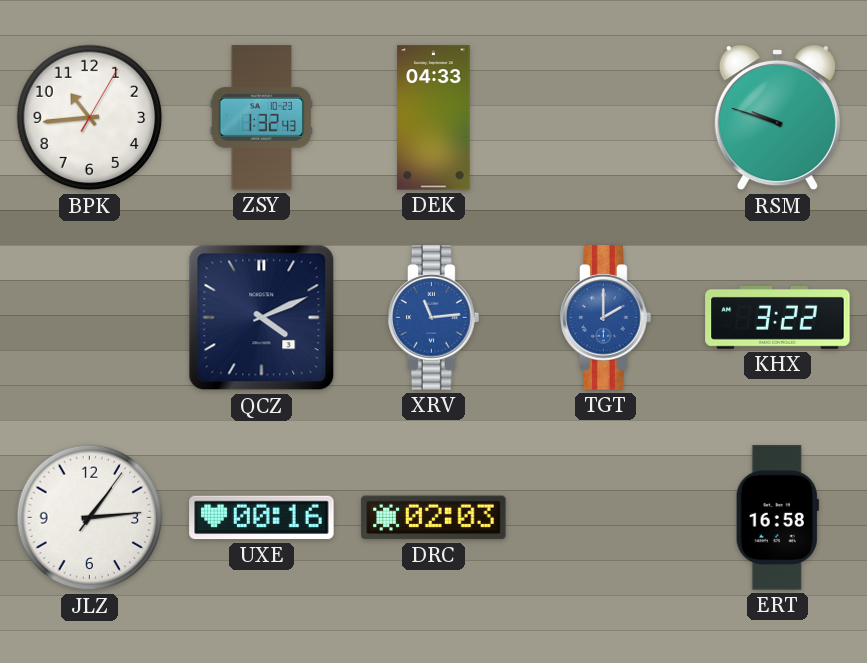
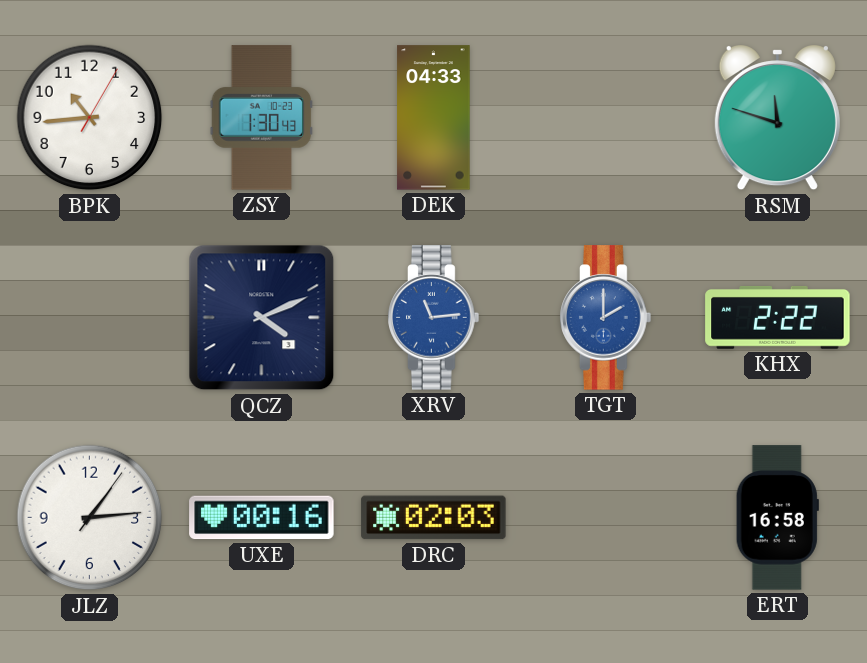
ZSY: 1:32 -> 1:30
RSM: 9:48 -> 11:48
KHX: 3:22 -> 2:22
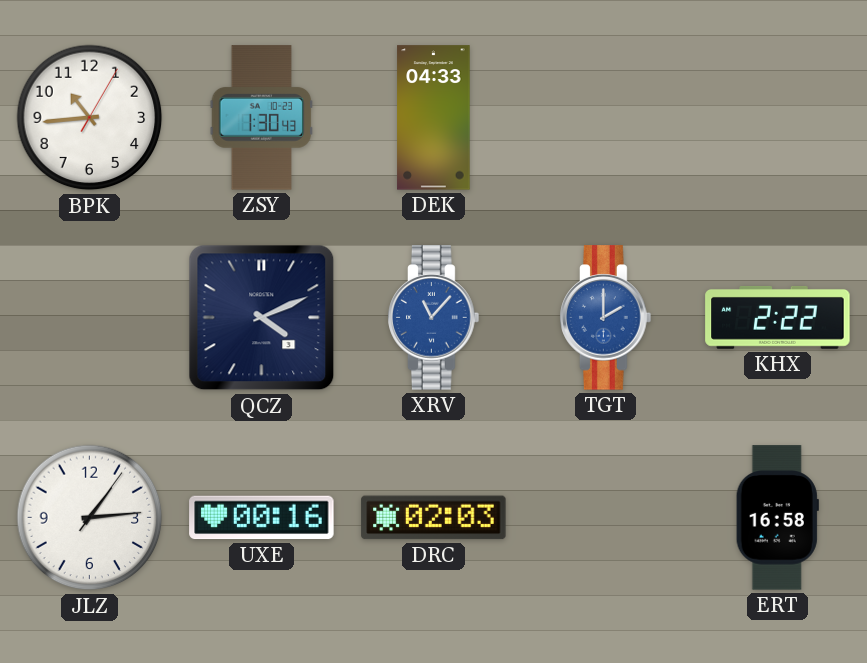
RSM: 11:48 -> none
XRV: 11:14 -> 11:07
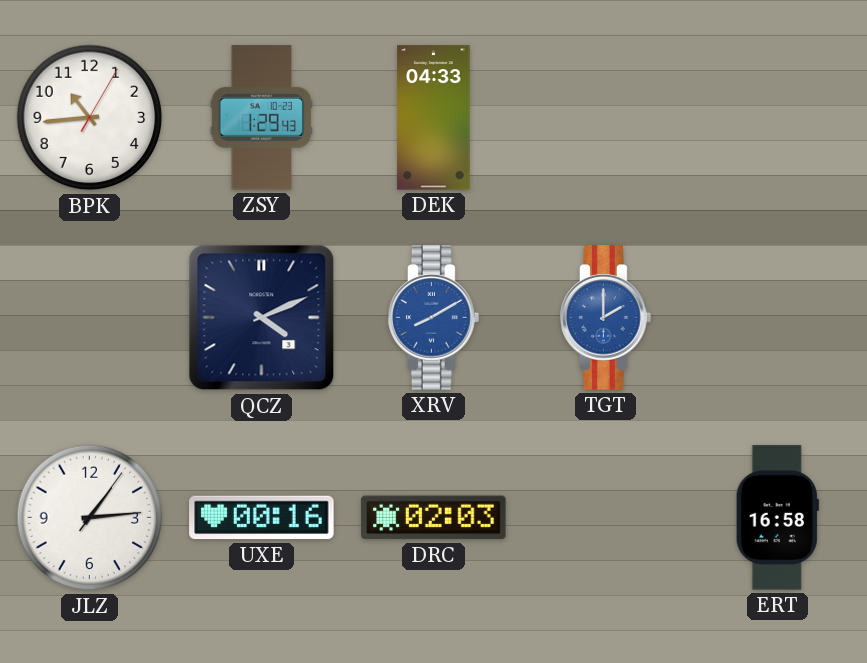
ZSY: 1:30 -> 1:29
XRV: 11:07 -> 8:10
KHX: 2:22 -> none
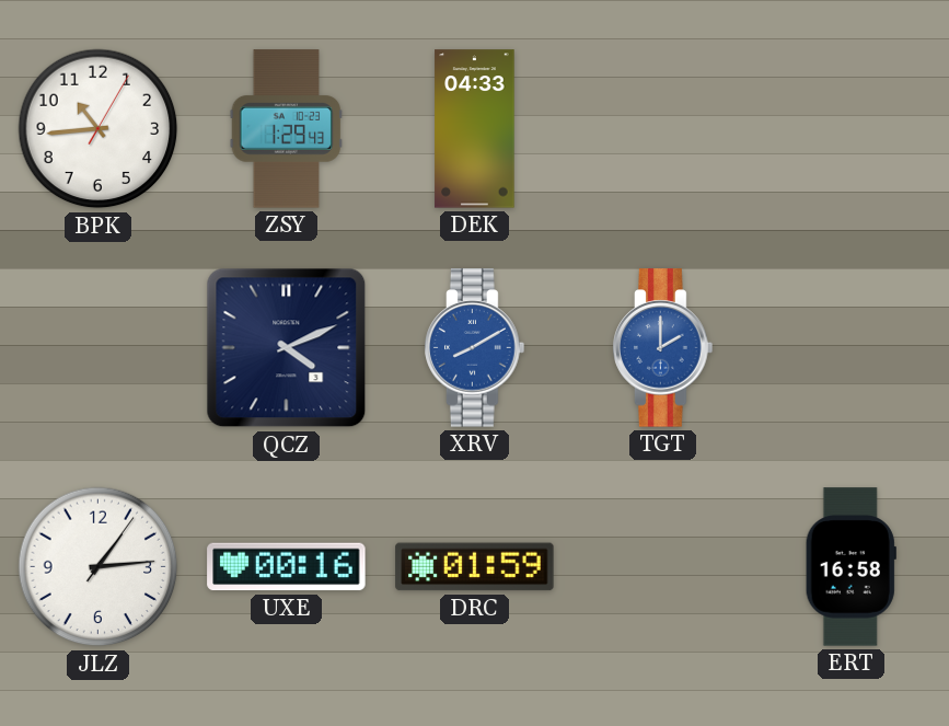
DRC: 02:03 -> 01:59
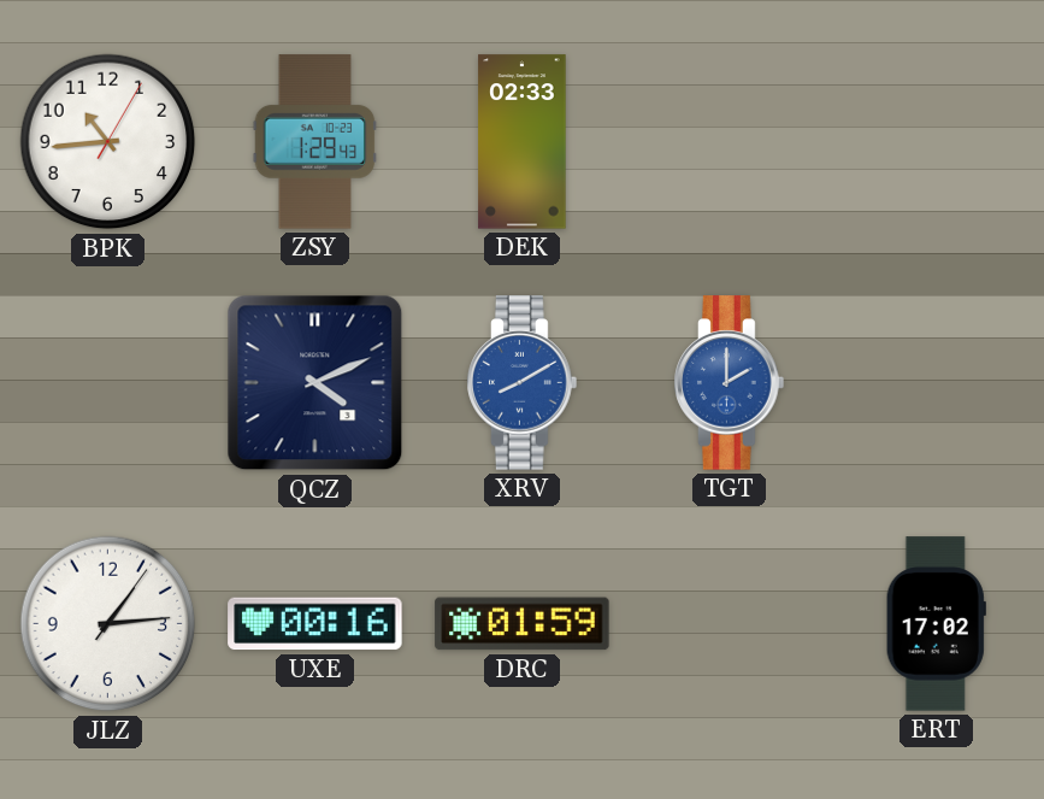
DEK: 04:33 -> 02:33
ERT: 16:58 -> 17:02
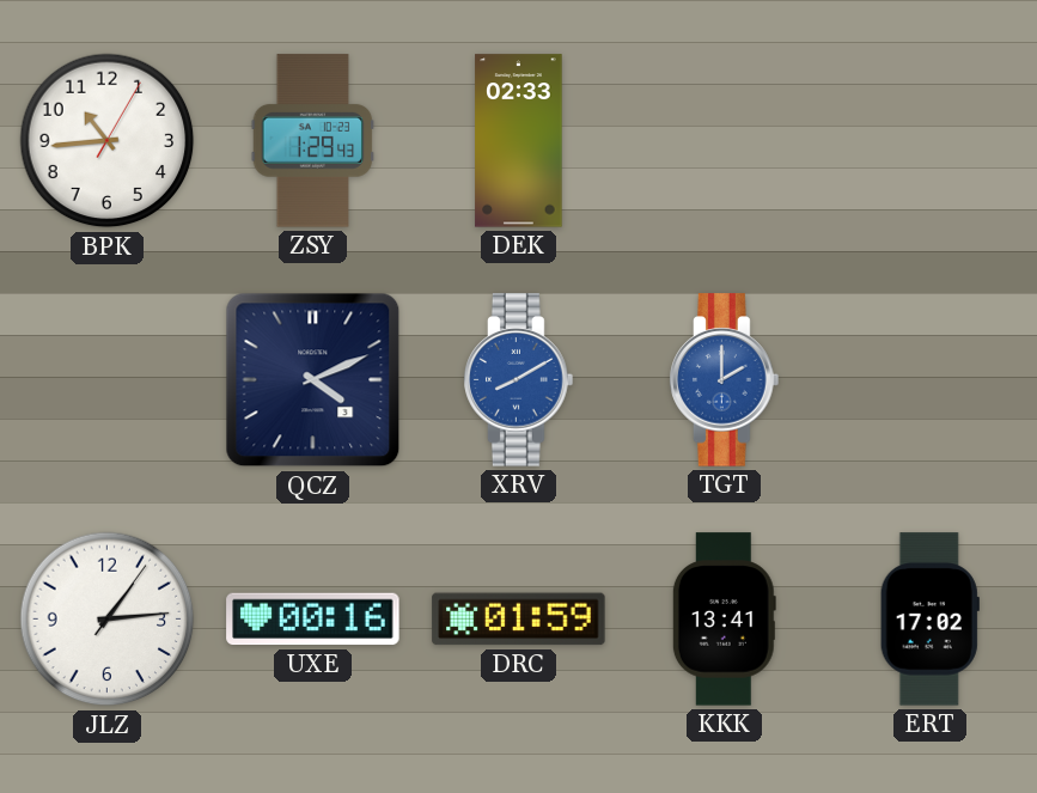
KKK: none -> 13:41
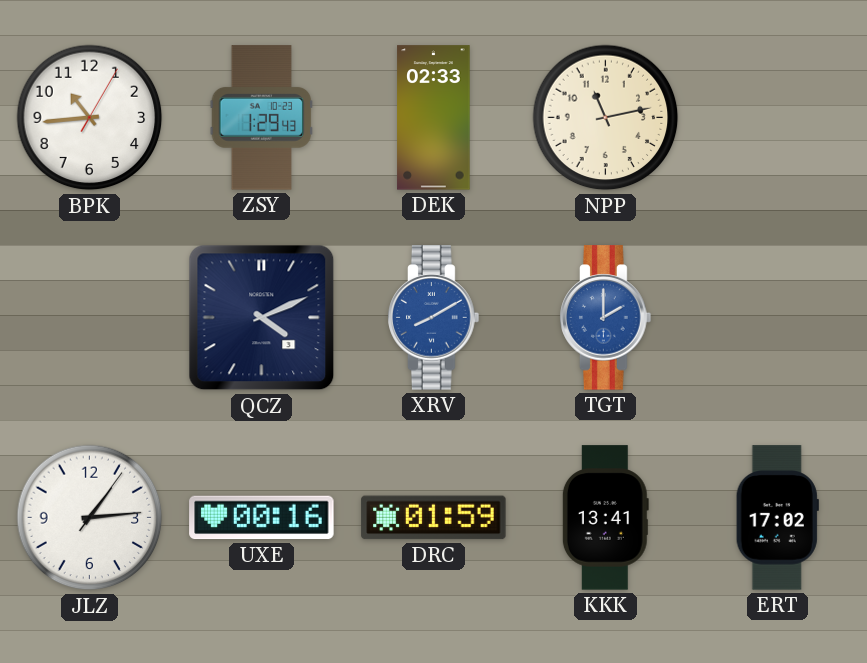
NPP: none -> 11:13
